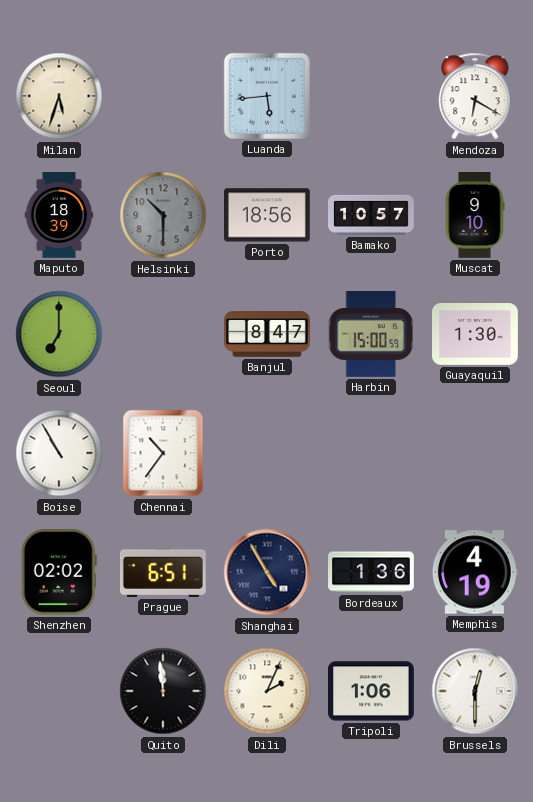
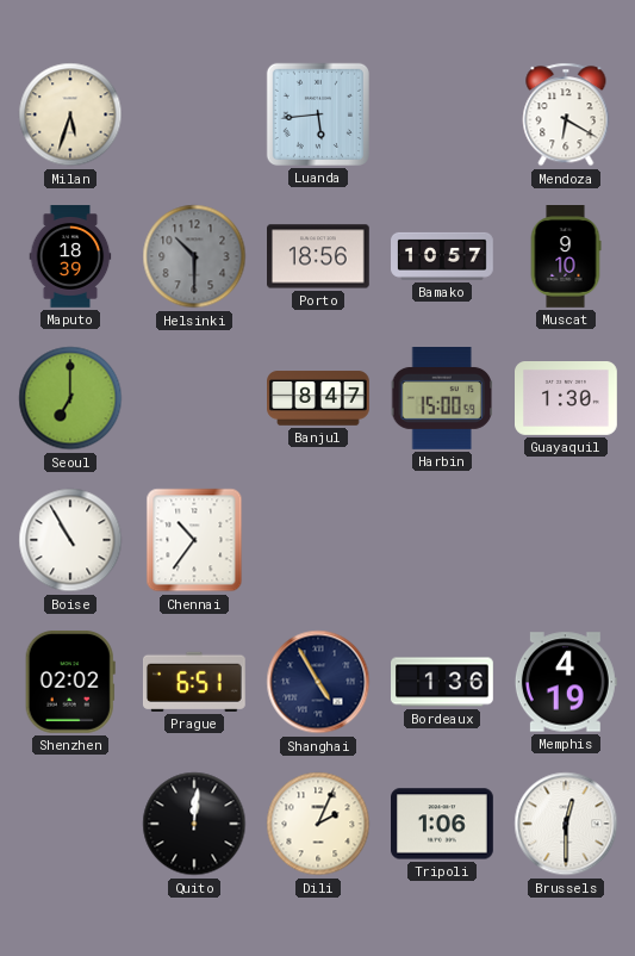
Quito: 11:59 -> 12:01
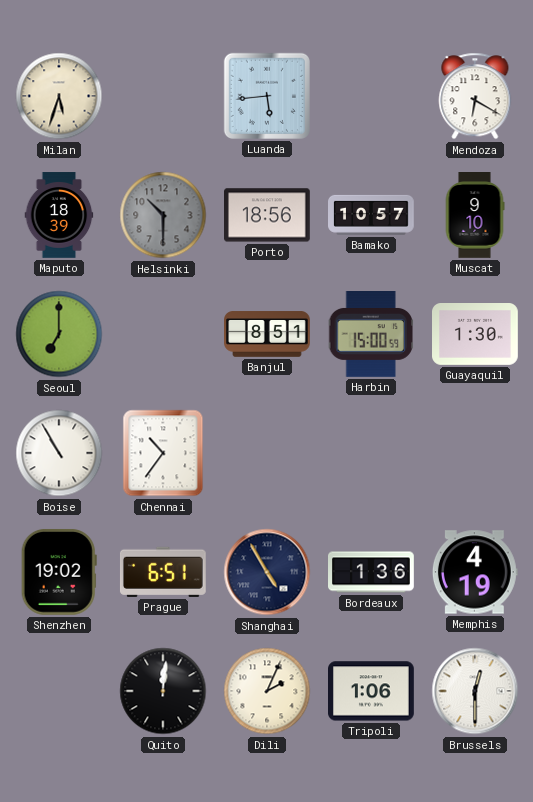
Banjul: 8:47 -> 8:51
Shenzhen: 02:02 -> 19:02
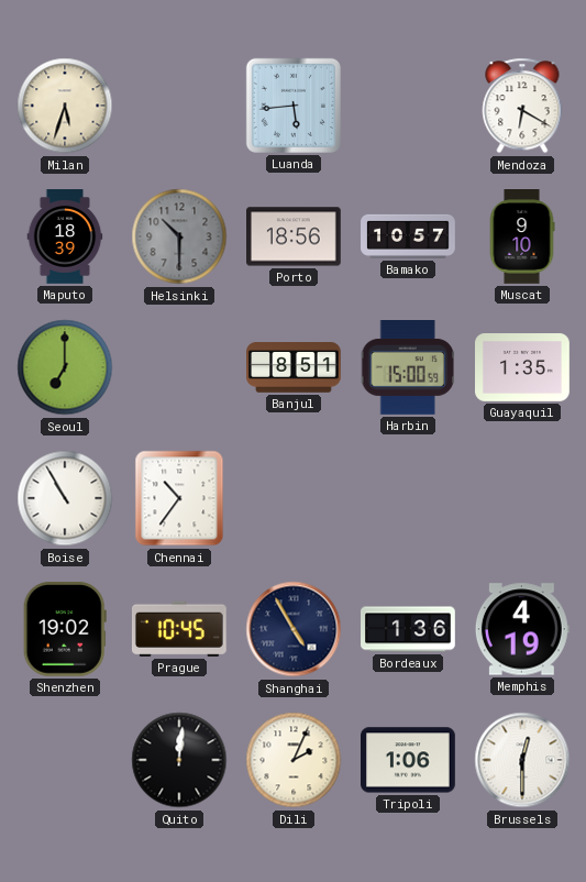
Guayaquil: 1:30 -> 1:35
Prague: 6:51 -> 10:45
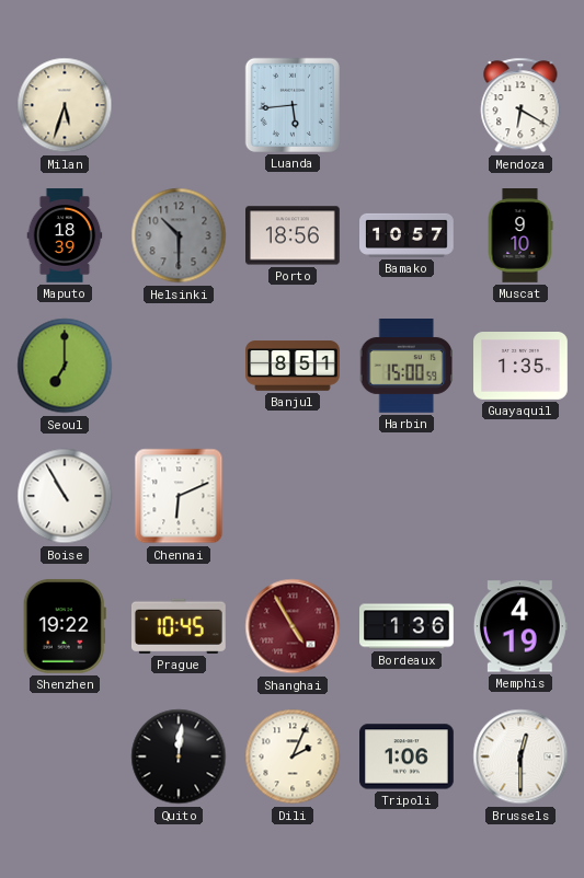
Chennai: 10:36 -> 6:11
Shenzhen: 19:02 -> 19:22
Shanghai dial: navy -> burgundy
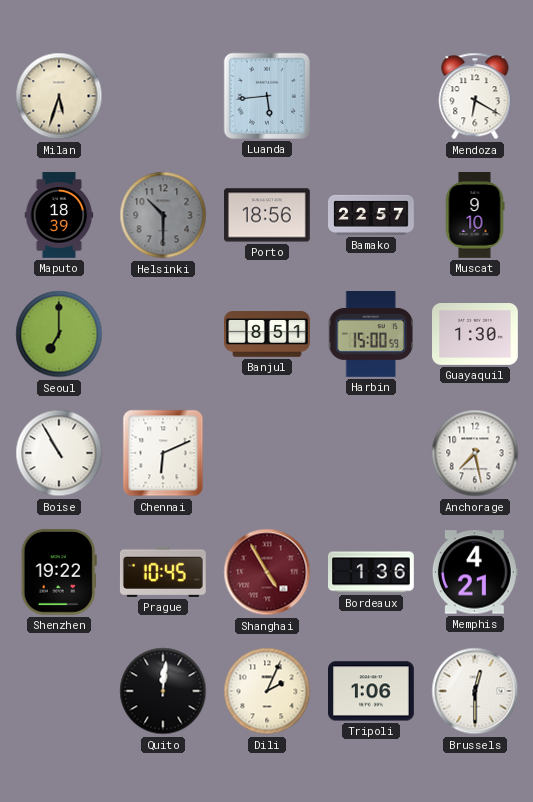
Bamako: 10:57 -> 22:57
Guayaquil: 1:35 -> 1:30
Anchorage: none -> 7:28
Memphis: 4:19 -> 4:21
